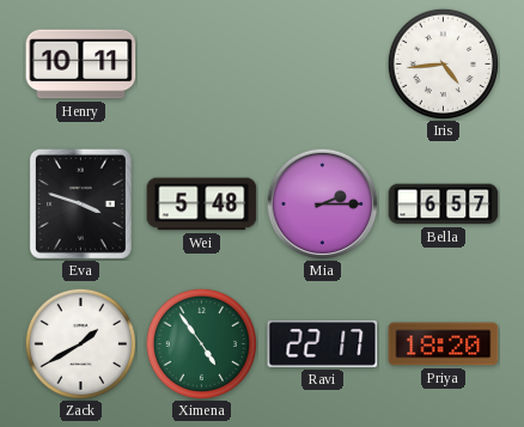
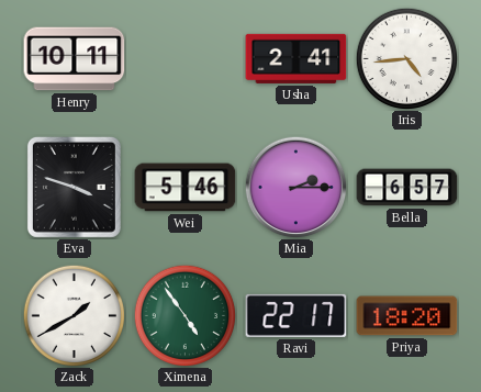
Usha: none -> 2:41
Wei: 5:48 -> 5:46
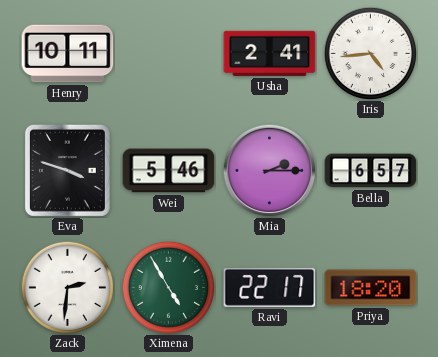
Zack: 1:40 -> 2:31
Ximena: 4:54 -> 4:55
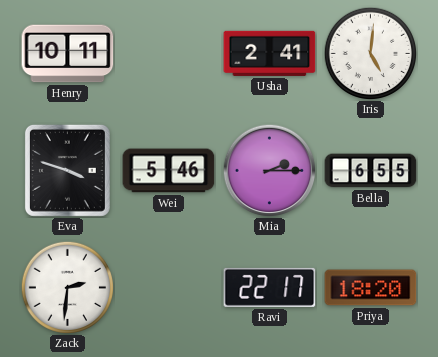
Iris: 4:44 -> 5:01
Bella: 6:57 -> 6:55
Ximena: 4:55 -> none
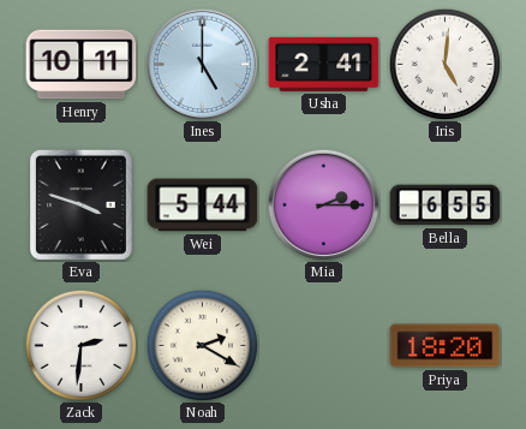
Ines: none -> 5:00
Wei: 5:46 -> 5:44
Noah: none -> 2:20
Ravi: 22:17 -> none
